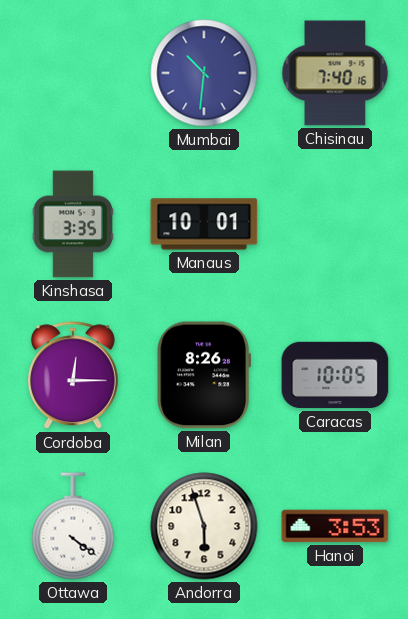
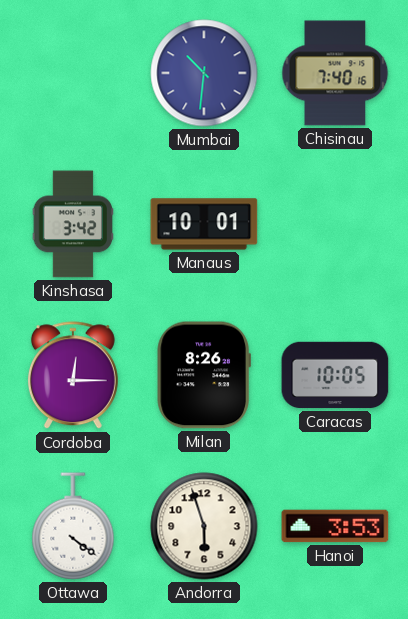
Kinshasa: 3:35 -> 3:42
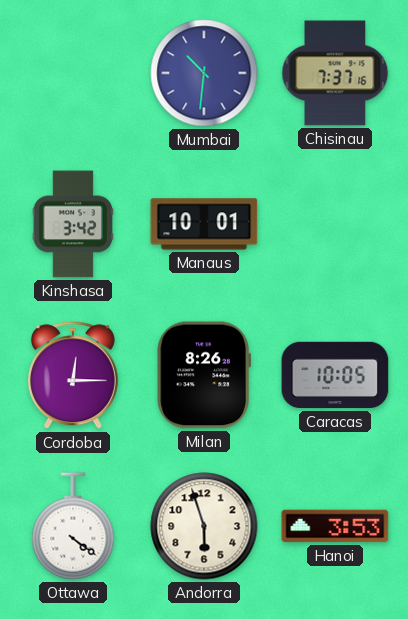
Chisinau: 7:40 -> 7:37
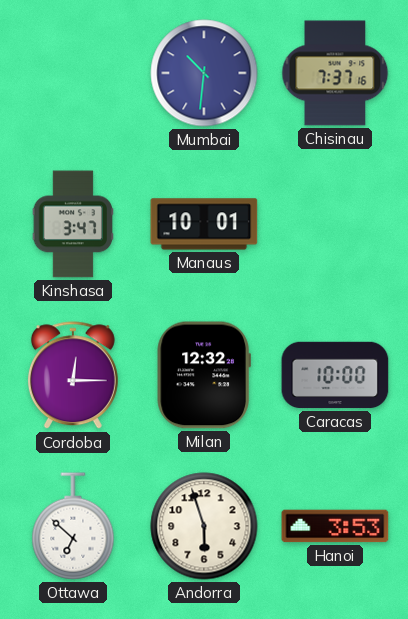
Kinshasa: 3:42 -> 3:47
Milan: 8:26 -> 12:32
Caracas: 10:05 -> 10:00
Ottawa: 4:21 -> 6:52
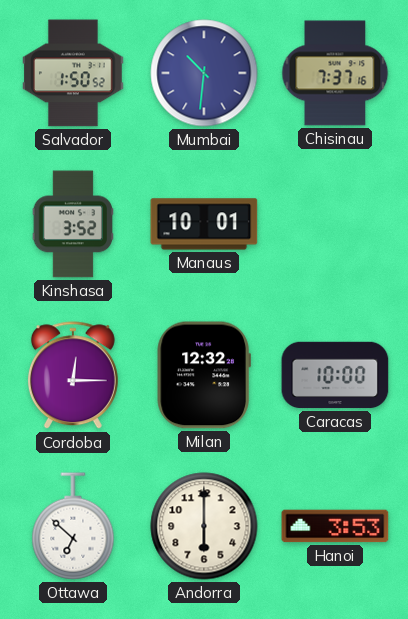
Salvador: none -> 1:50
Kinshasa: 3:47 -> 3:52
Andorra: 5:57 -> 6:00
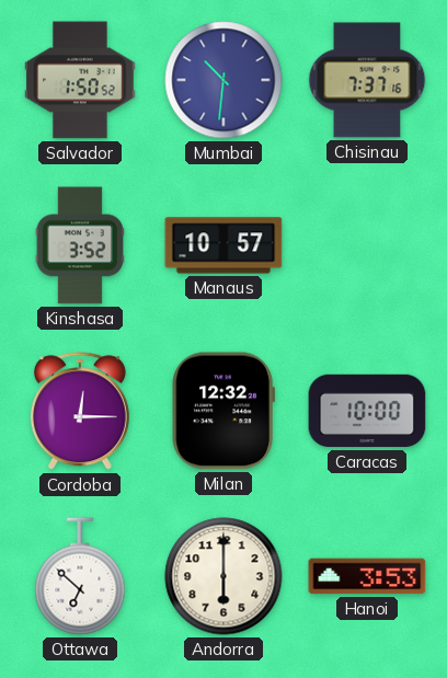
Manaus: 10:01 -> 10:57
